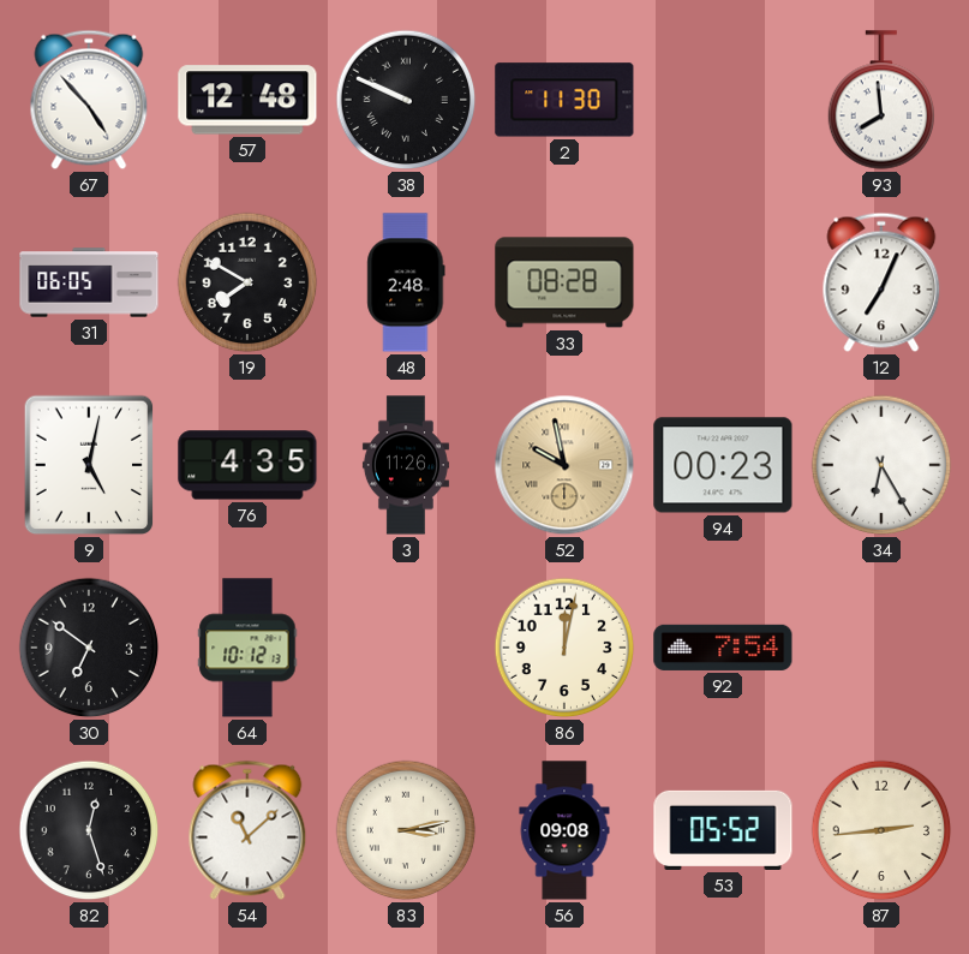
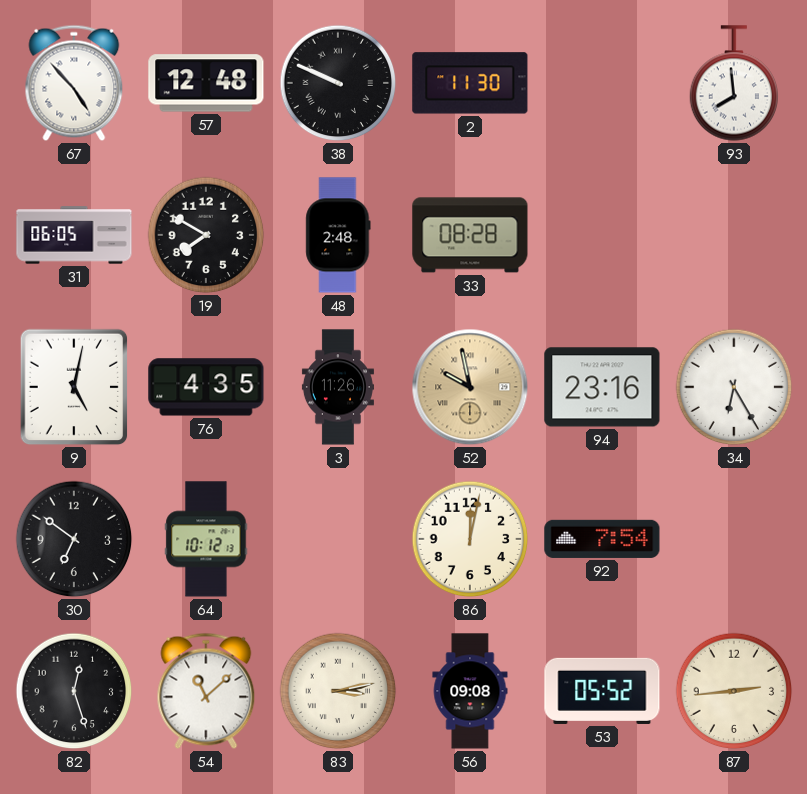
12: 7:04 -> none
94: 00:23 -> 23:16
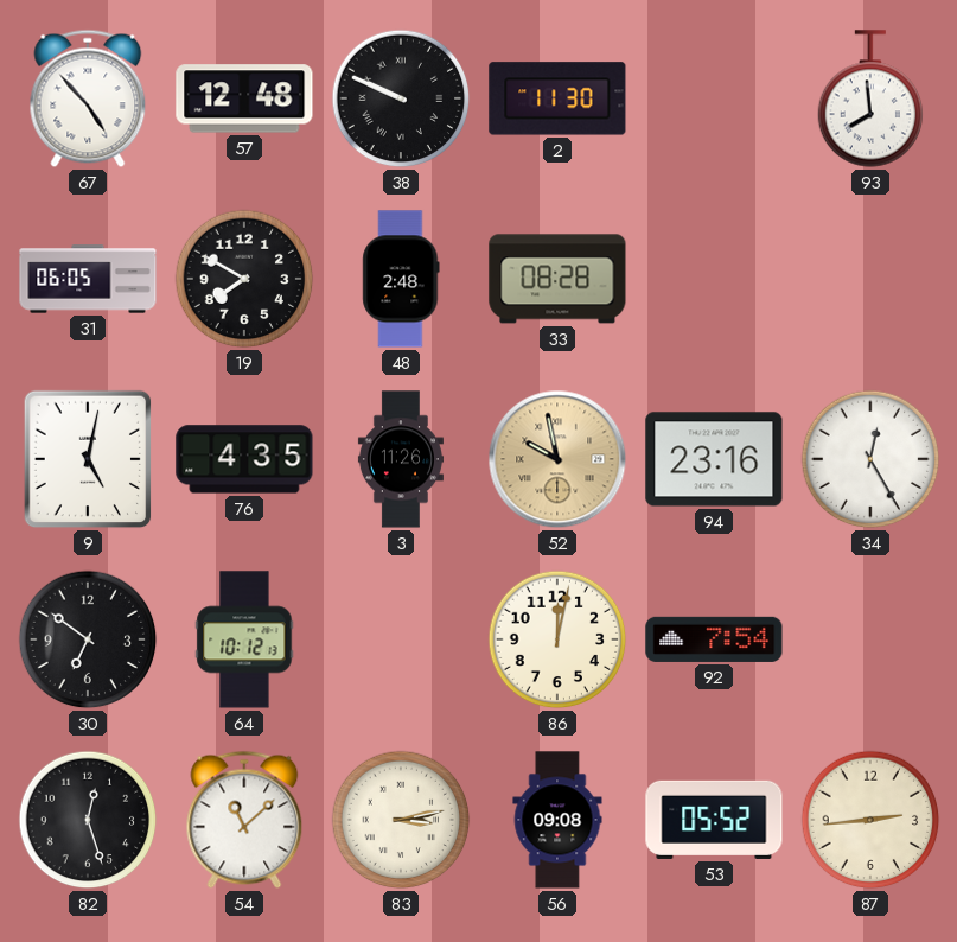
34: 6:25 -> 12:25
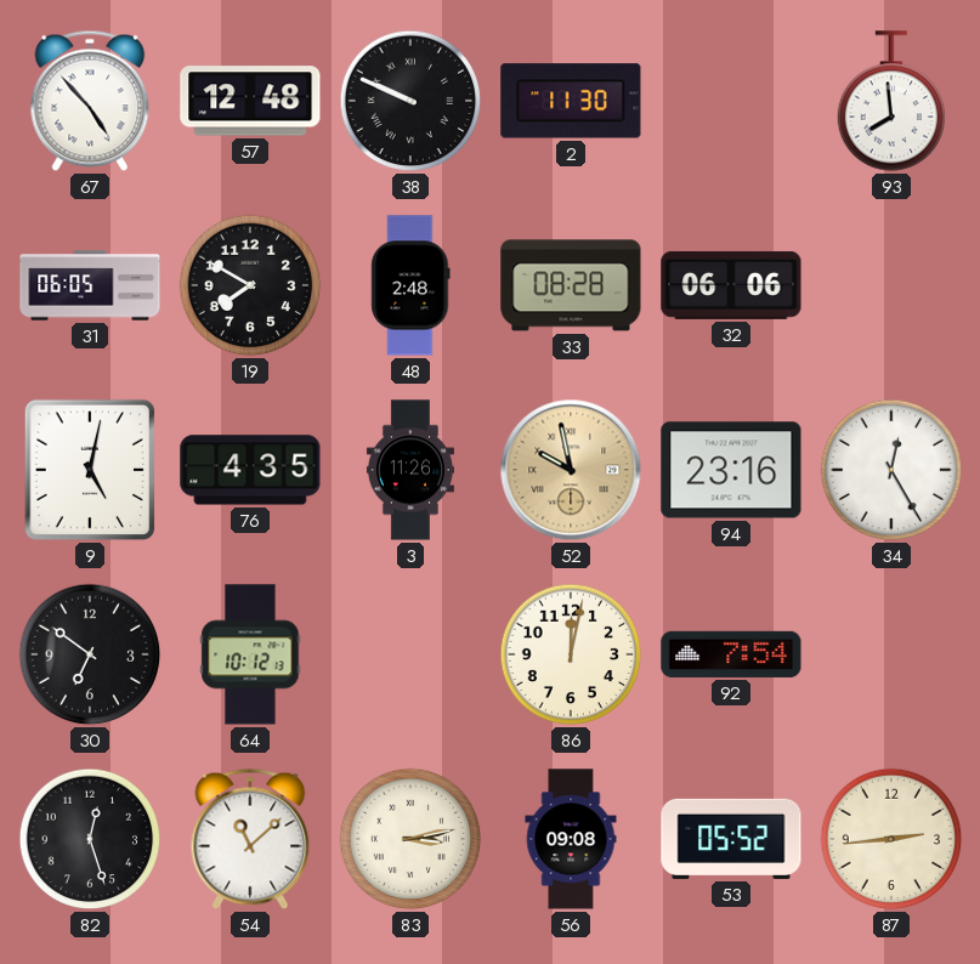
32: none -> 06:06
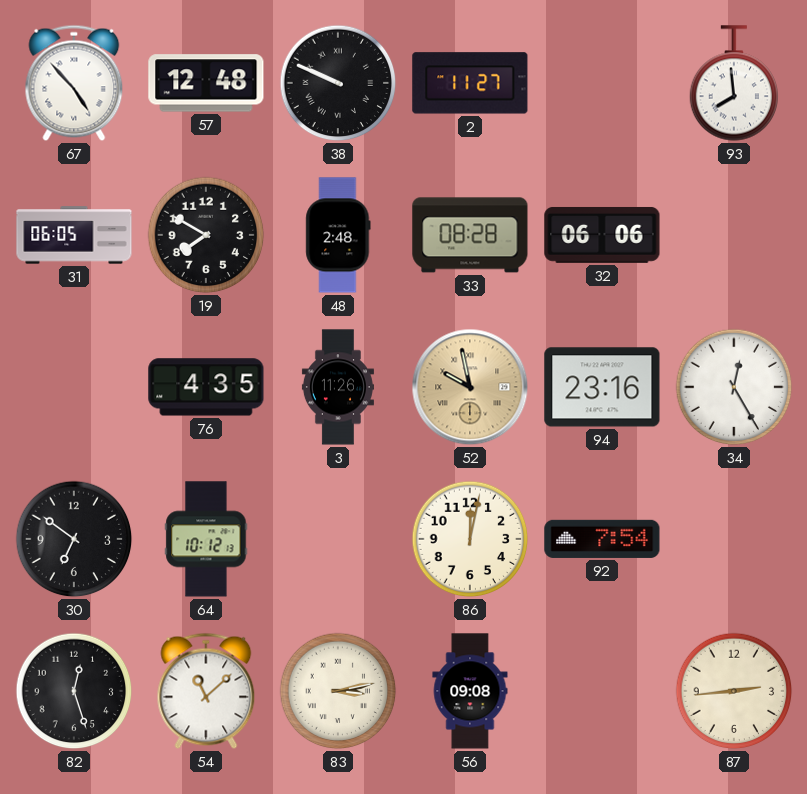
2: 11:30 -> 11:27
9: 5:02 -> none
53: 05:52 -> none
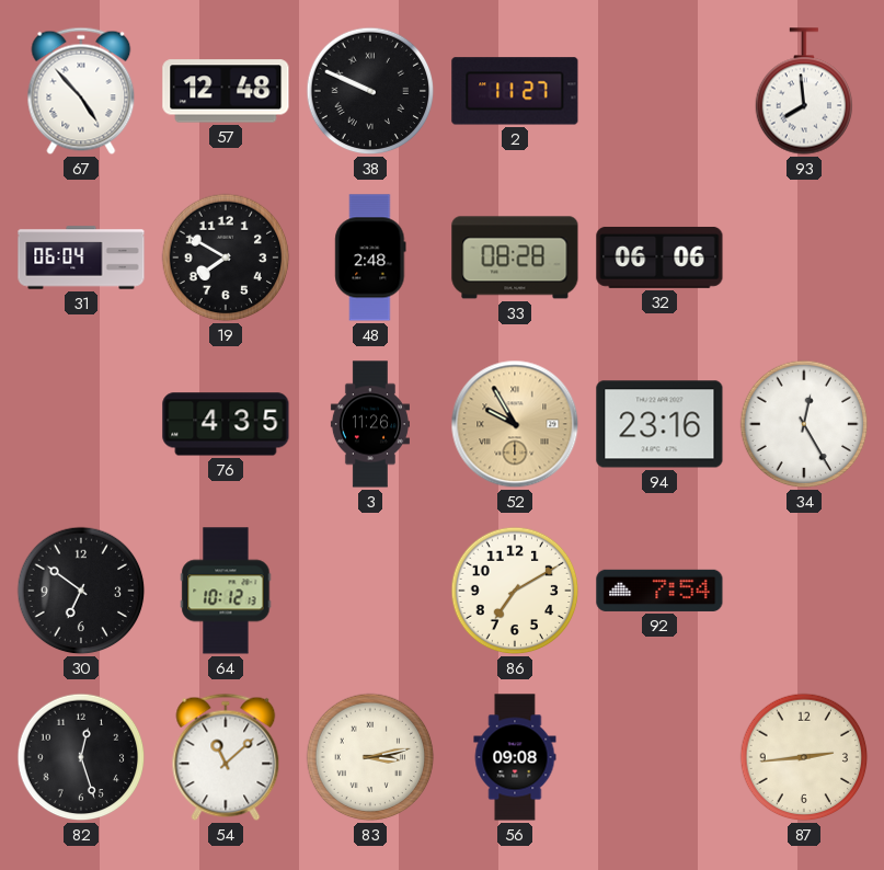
31: 06:05 -> 06:04
52: 9:58 -> 9:55
86: 12:02 -> 7:10
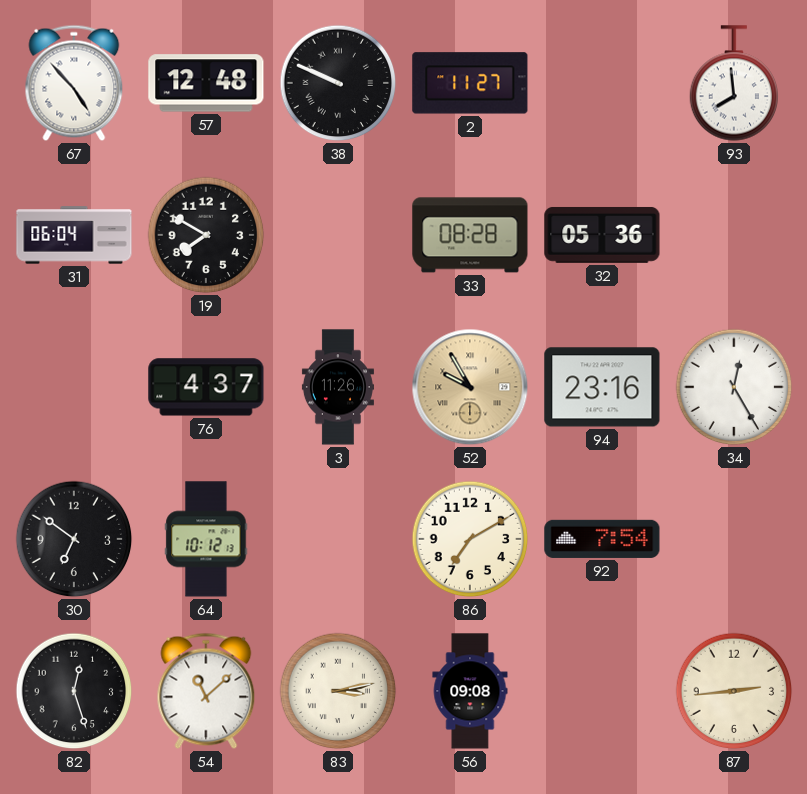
48: 2:48 -> none
32: 06:06 -> 05:36
76: 4:35 -> 4:37
